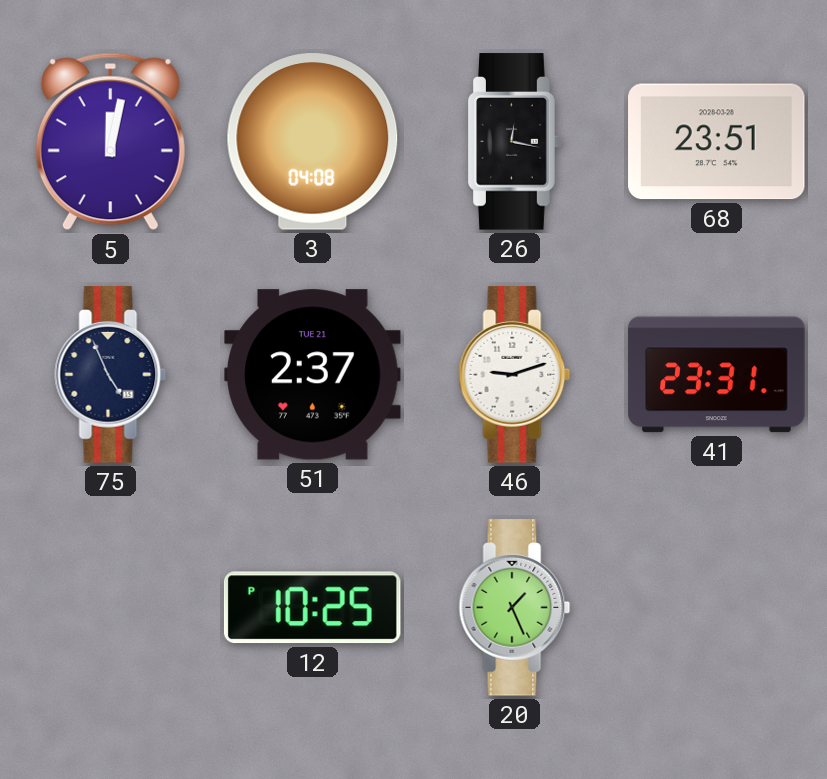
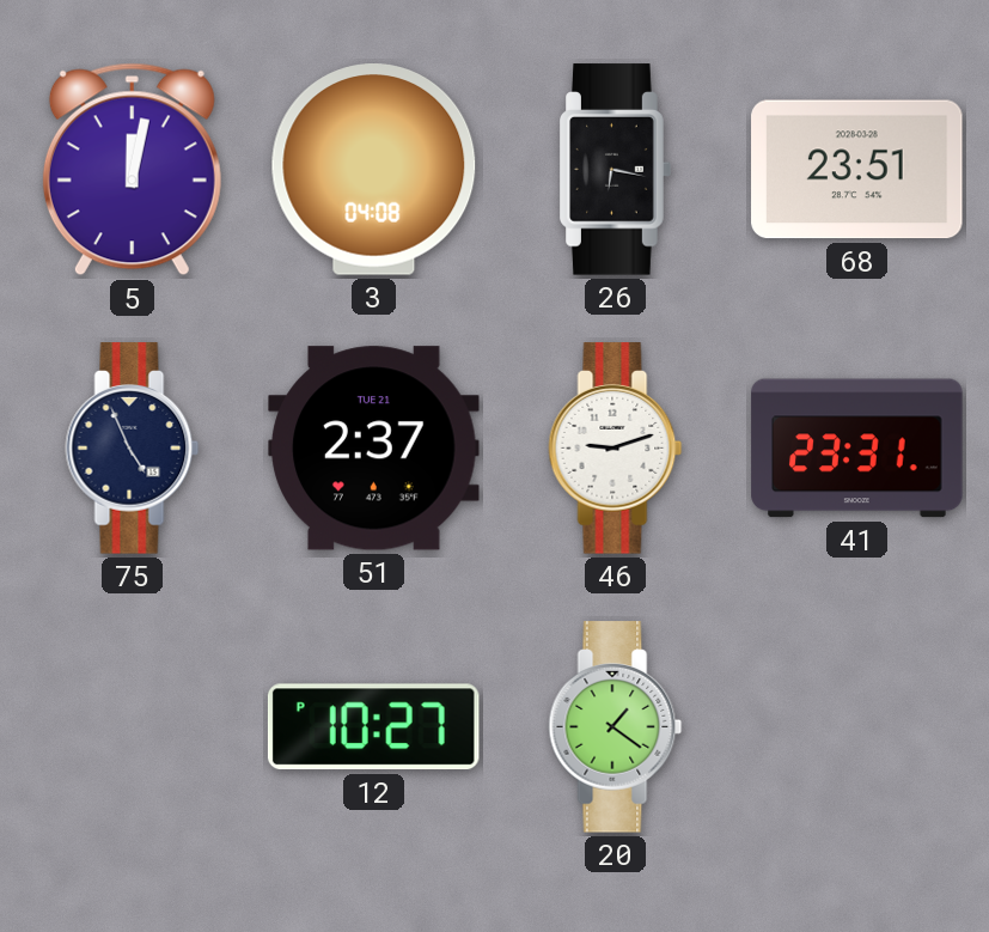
26: 12:17 -> 6:17
12: 10:25 -> 10:27
20: 1:26 -> 1:21
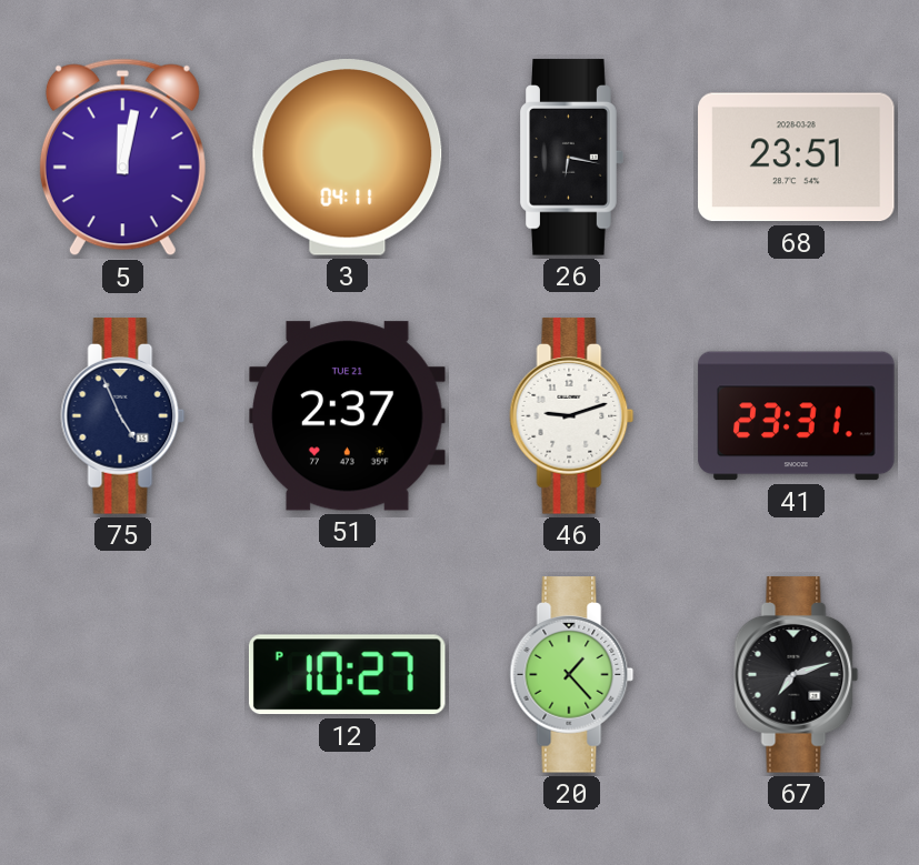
3: 04:08 -> 04:11
20: 1:21 -> 1:23
67: none -> 7:12
